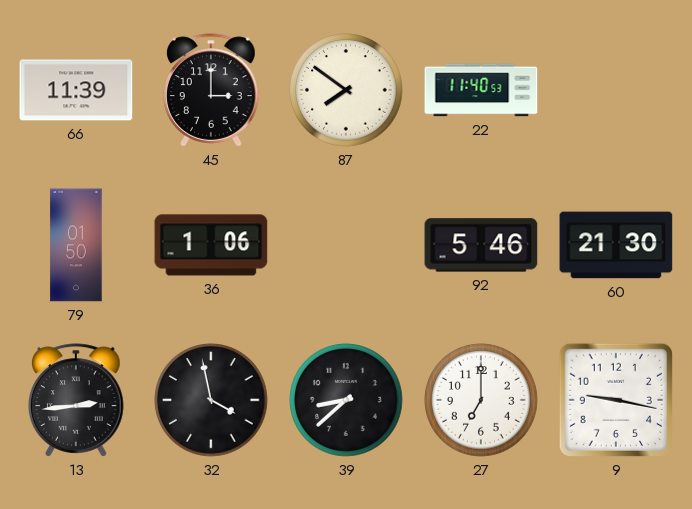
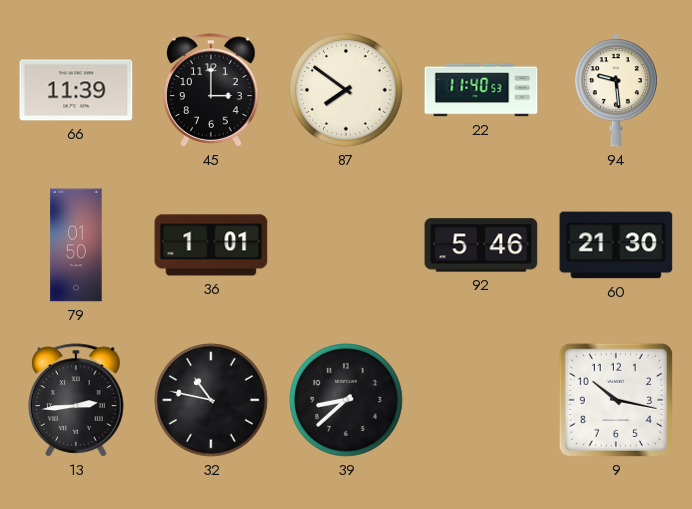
94: none -> 9:29
36: 1:06 -> 1:01
32: 3:58 -> 10:47
27: 7:00 -> none
9: 9:17 -> 10:17
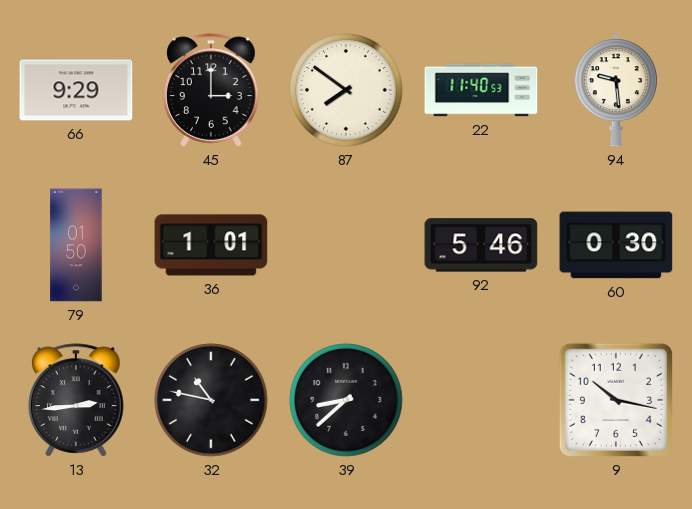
66: 11:39 -> 9:29
60: 21:30 -> 0:30
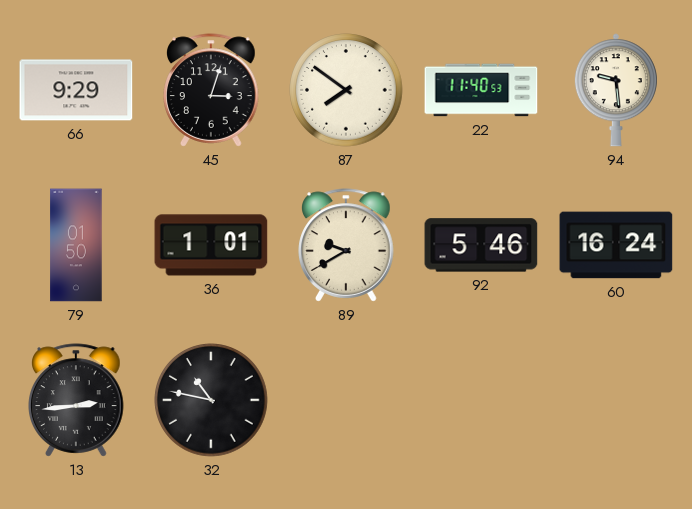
45: 3:00 -> 3:03
89: none -> 9:40
60: 0:30 -> 16:24
39: 8:38 -> none
9: 10:17 -> none
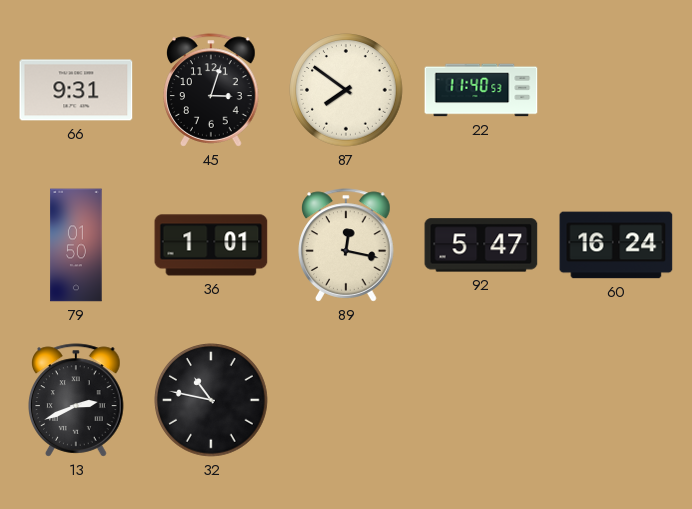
66: 9:29 -> 9:31
94: 9:29 -> none
89: 9:40 -> 12:17
92: 5:46 -> 5:47
13: 2:44 -> 2:41
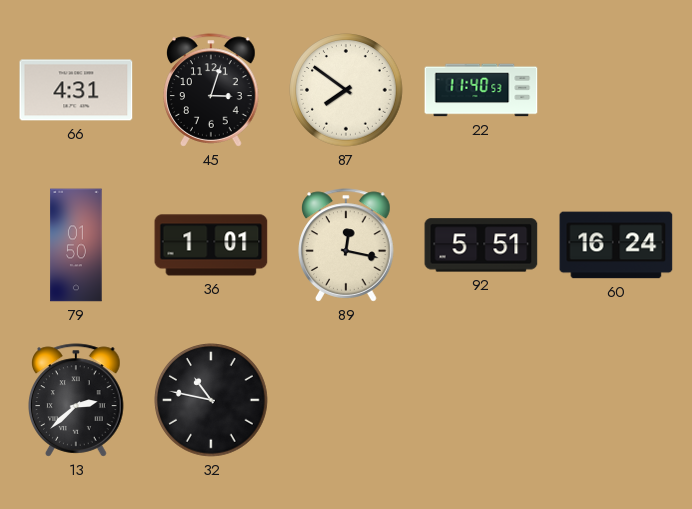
66: 9:31 -> 4:31
92: 5:47 -> 5:51
13: 2:41 -> 2:38
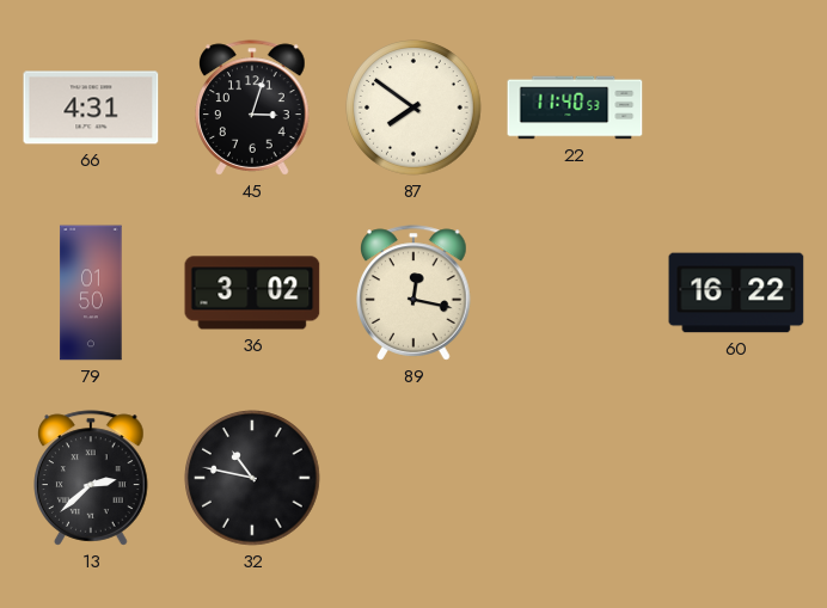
36: 1:01 -> 3:02
92: 5:51 -> none
60: 16:24 -> 16:22
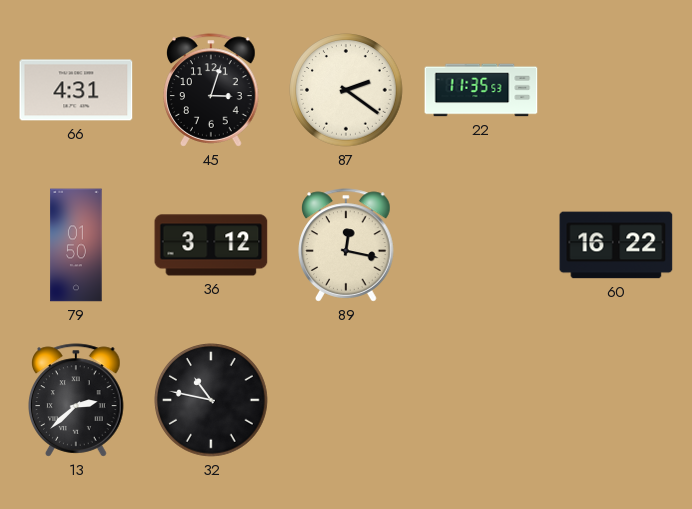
87: 7:51 -> 2:21
22: 11:40 -> 11:35
36: 3:02 -> 3:12
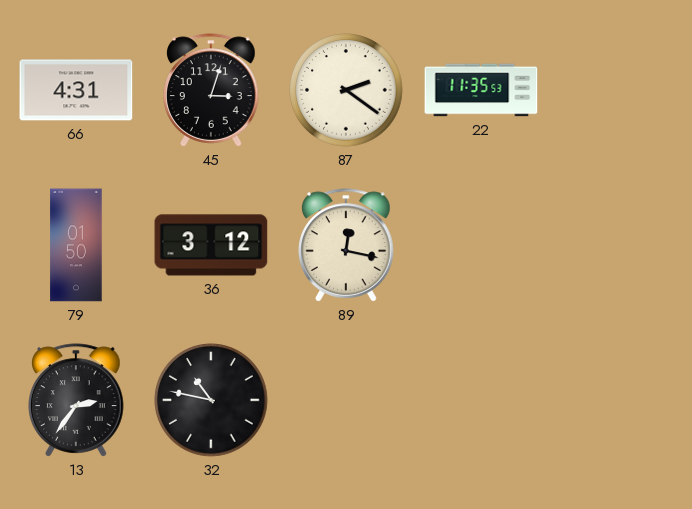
60: 16:22 -> none
13: 2:38 -> 2:36
